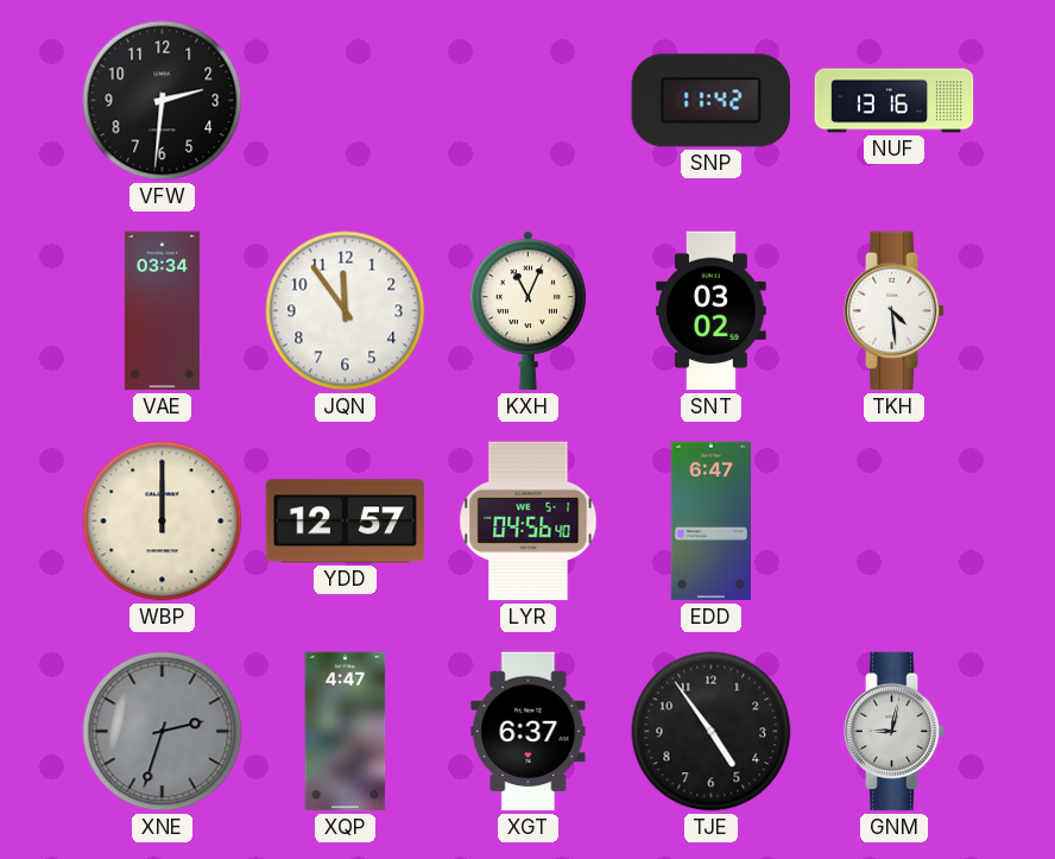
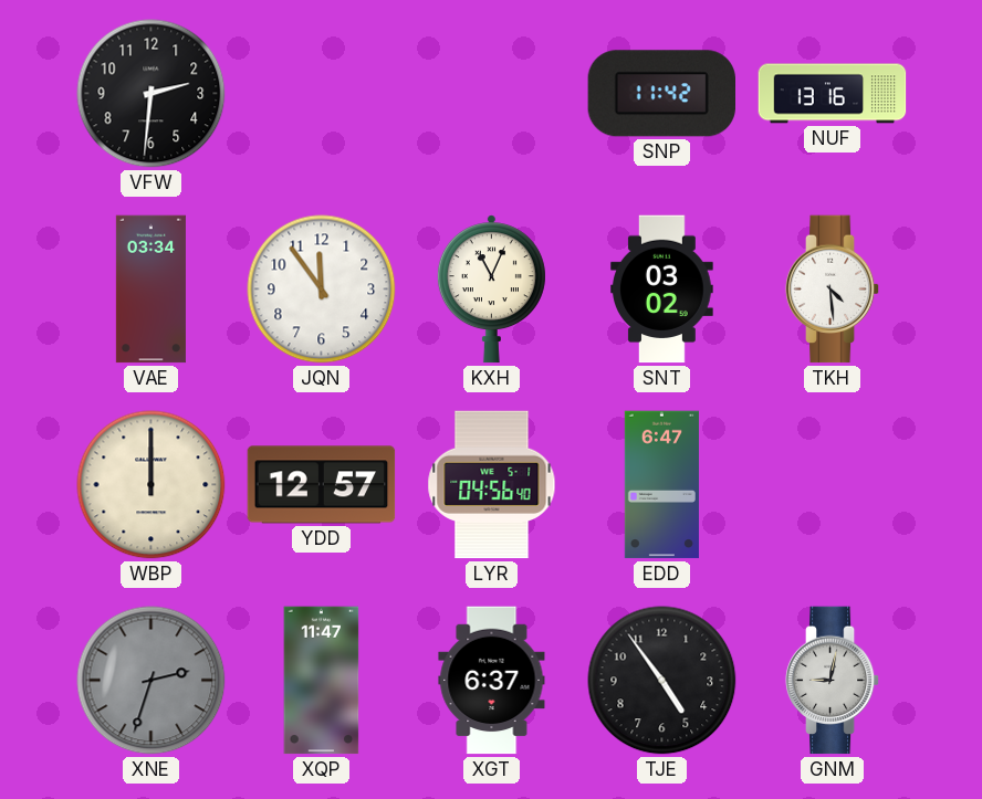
XQP: 4:47 -> 11:47
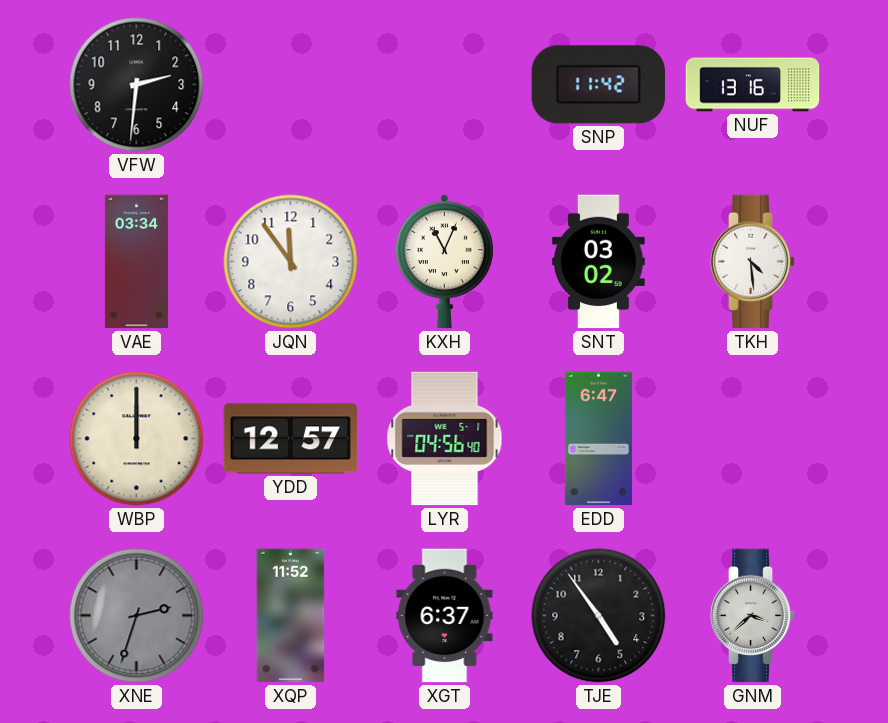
XQP: 11:47 -> 11:52
GNM: 9:02 -> 3:38
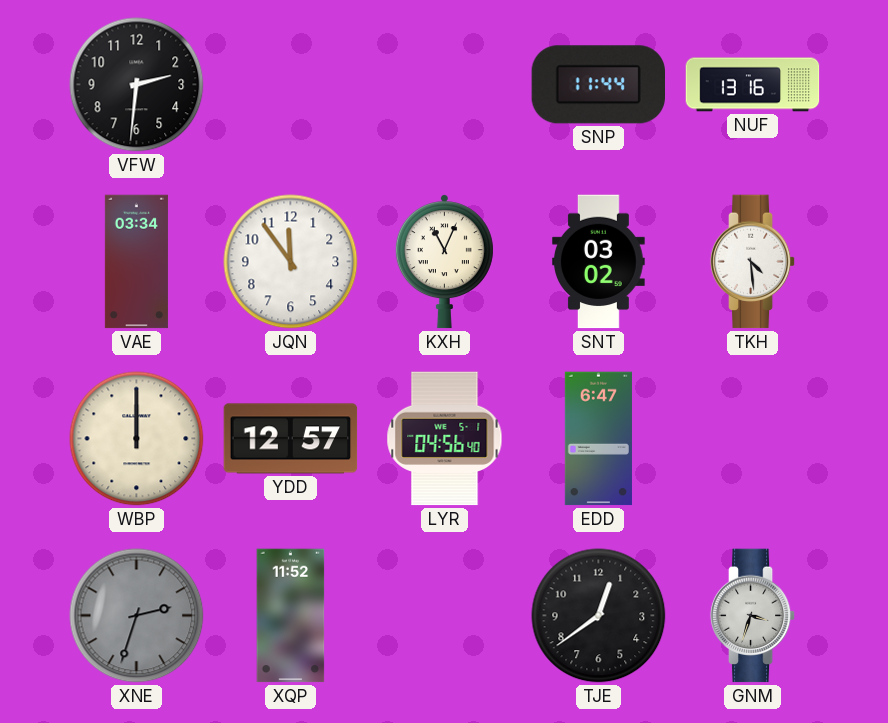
SNP: 11:42 -> 11:44
XGT: 6:37 -> none
TJE: 4:54 -> 12:39
GNM: 3:38 -> 3:33
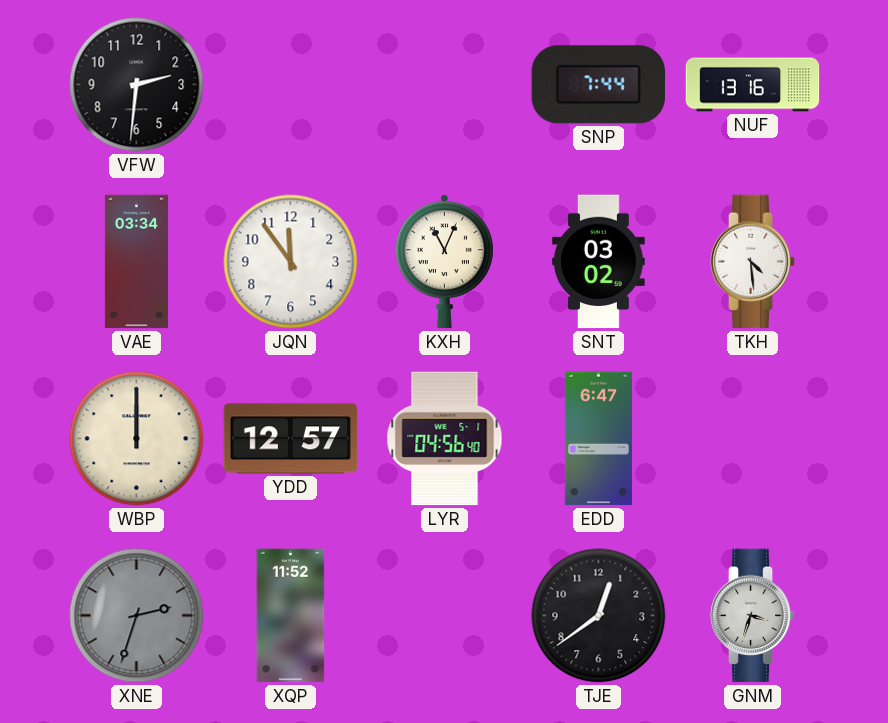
SNP: 11:44 -> 7:44
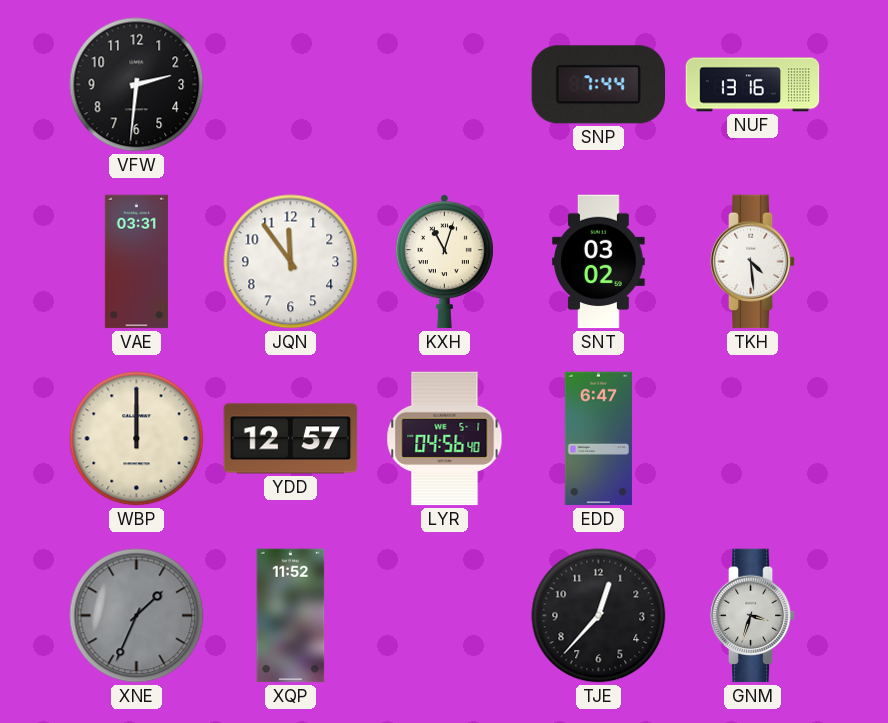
VAE: 03:34 -> 03:31
KXH: 11:04 -> 11:03
XNE: 2:33 -> 1:34
TJE: 12:39 -> 12:37
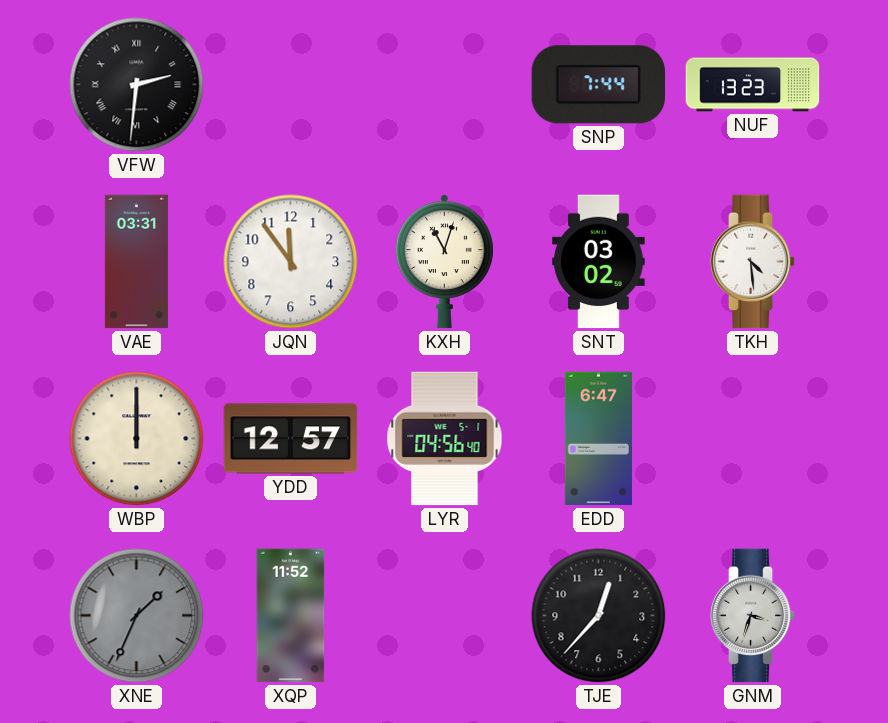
VFW numerals: Arabic -> Roman
NUF: 13:16 -> 13:23
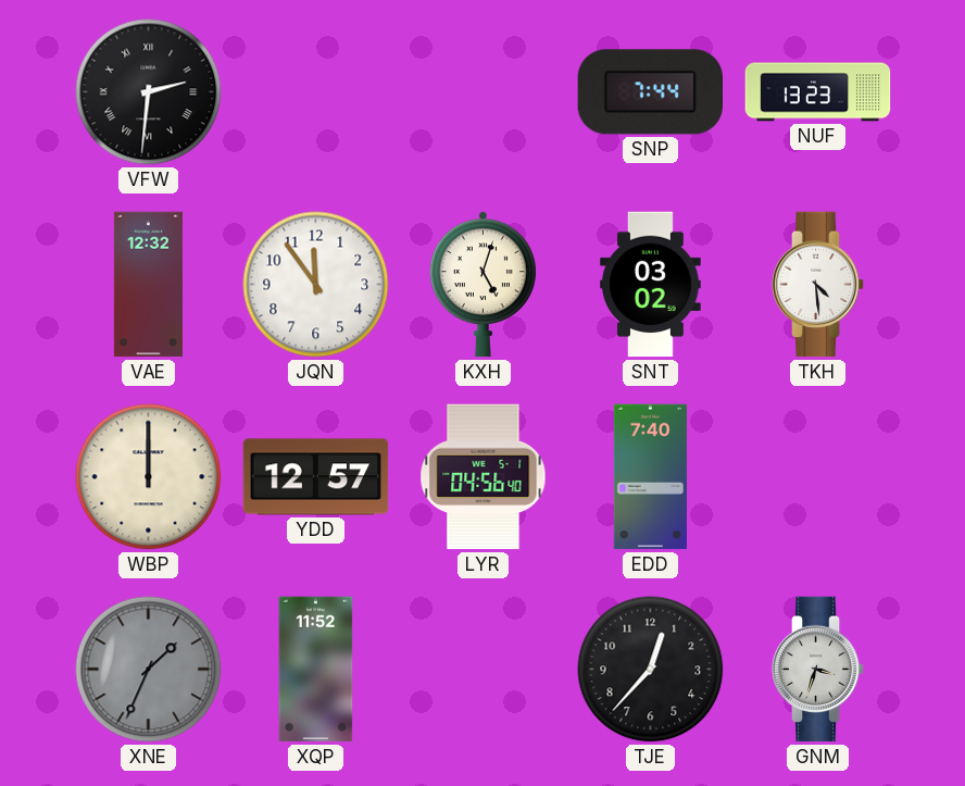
VAE: 03:31 -> 12:32
KXH: 11:03 -> 5:03
EDD: 6:47 -> 7:40
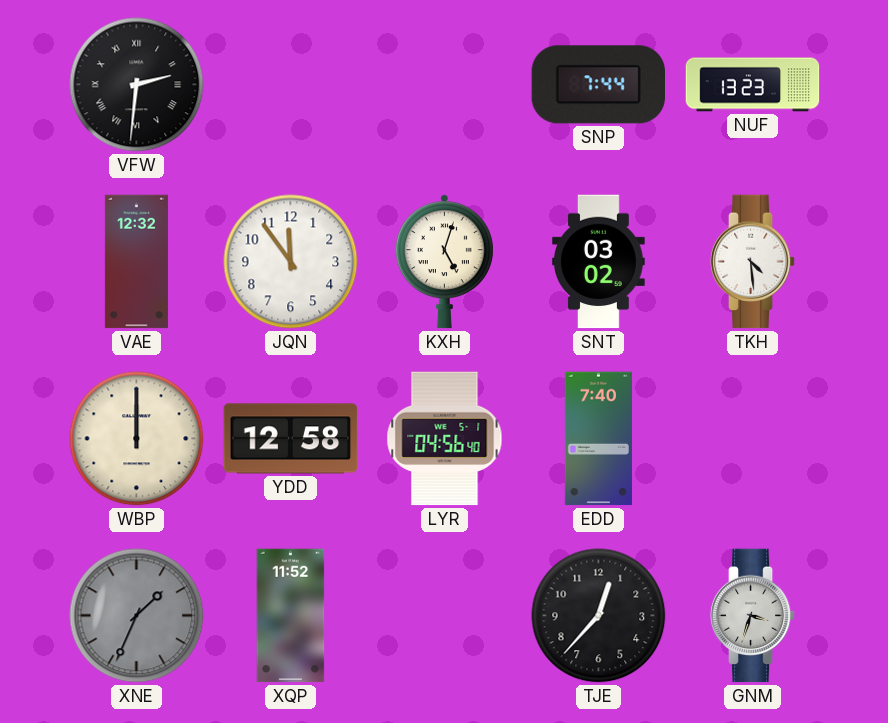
YDD: 12:57 -> 12:58
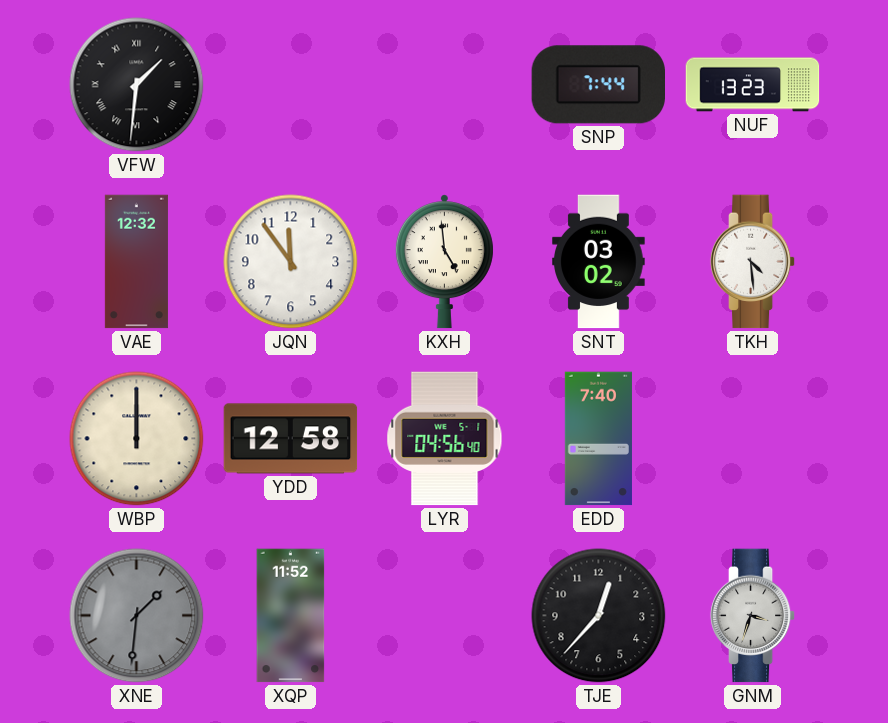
VFW: 2:31 -> 1:31
KXH: 5:03 -> 4:59
XNE: 1:34 -> 1:31
